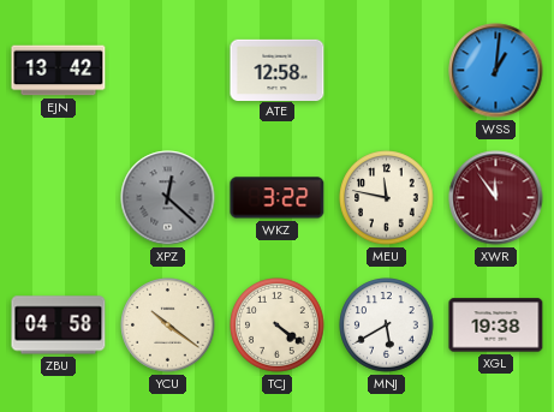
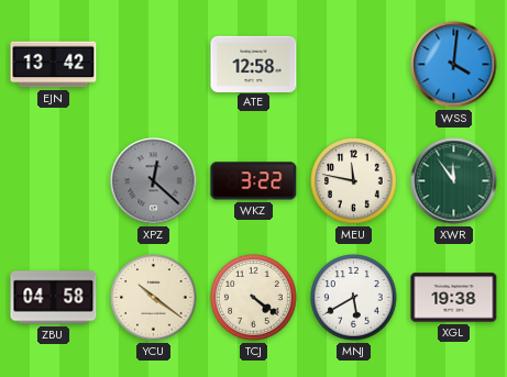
WSS: 1:01 -> 4:01
XWR dial: burgundy -> green
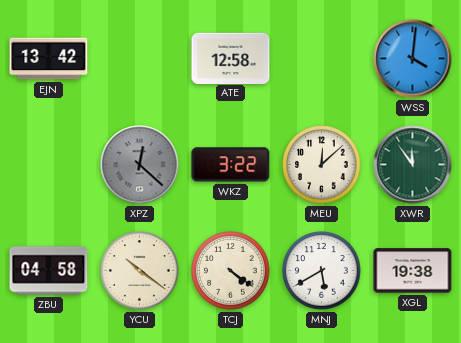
MEU: 11:47 -> 12:08
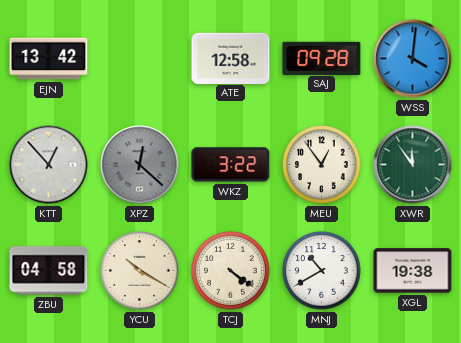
SAJ: none -> 09:28
KTT: none -> 12:53
MEU: 12:08 -> 12:54
YCU: 10:21 -> 10:20
MNJ: 5:40 -> 10:40
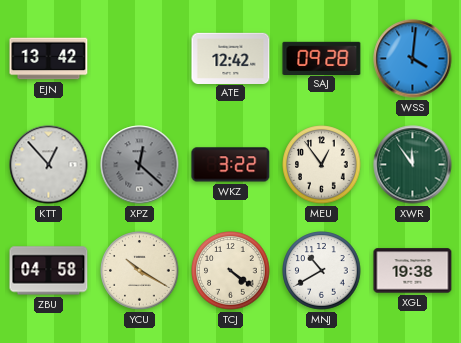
ATE: 12:58 -> 12:42
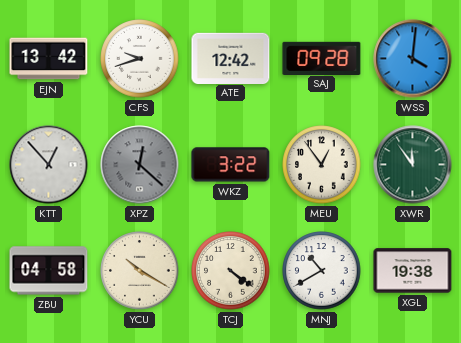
CFS: none -> 9:42
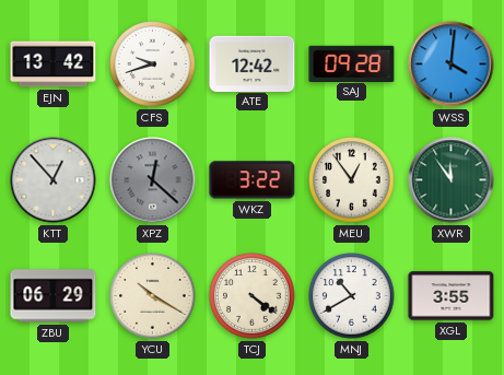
ZBU: 04:58 -> 06:29
XGL: 19:38 -> 3:55
